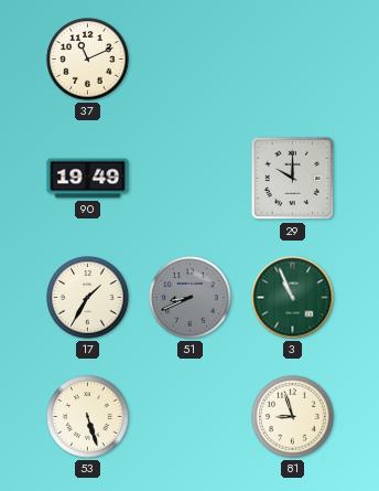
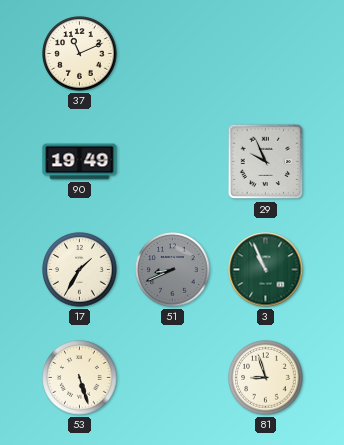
29: 10:00 -> 9:56
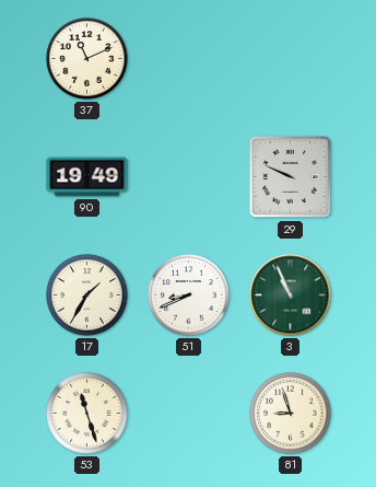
29: 9:56 -> 9:49
51 dial: grey -> white
53: 5:27 -> 11:27
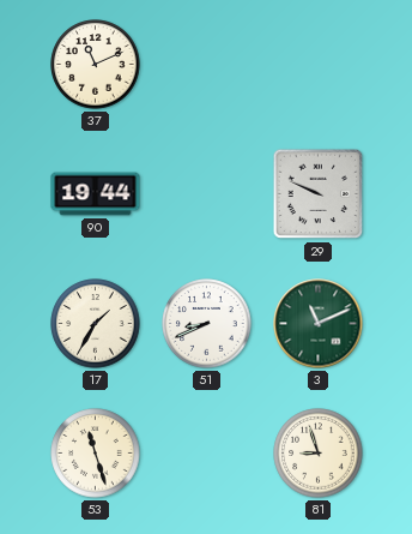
90: 19:49 -> 19:44
3: 10:56 -> 11:11
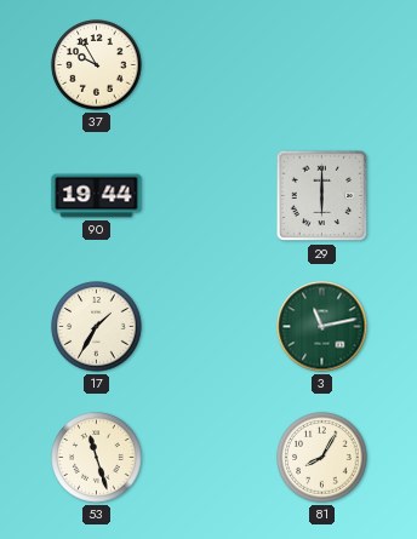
37: 11:11 -> 9:55
29: 9:49 -> 6:00
51: 8:41 -> none
3: 11:11 -> 11:13
81: 8:57 -> 8:05
